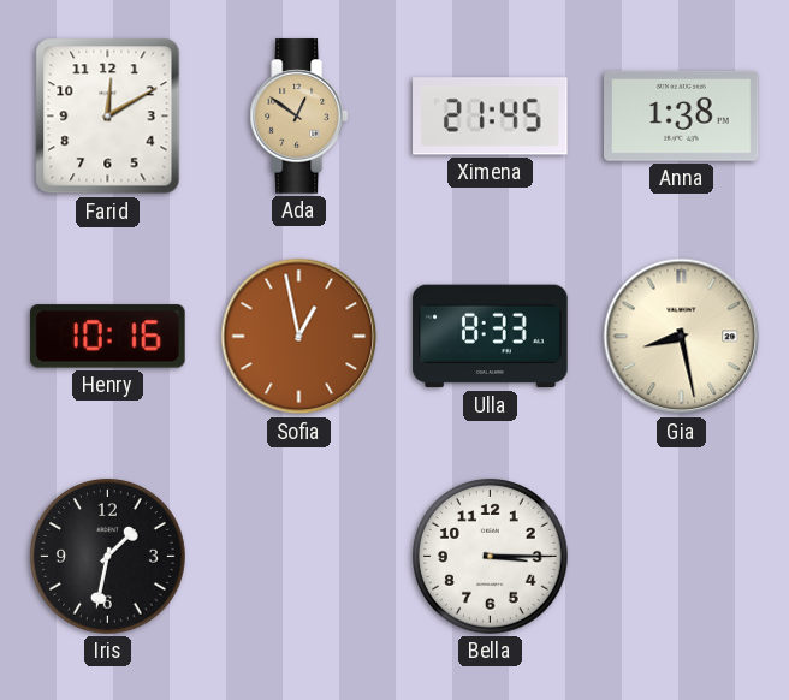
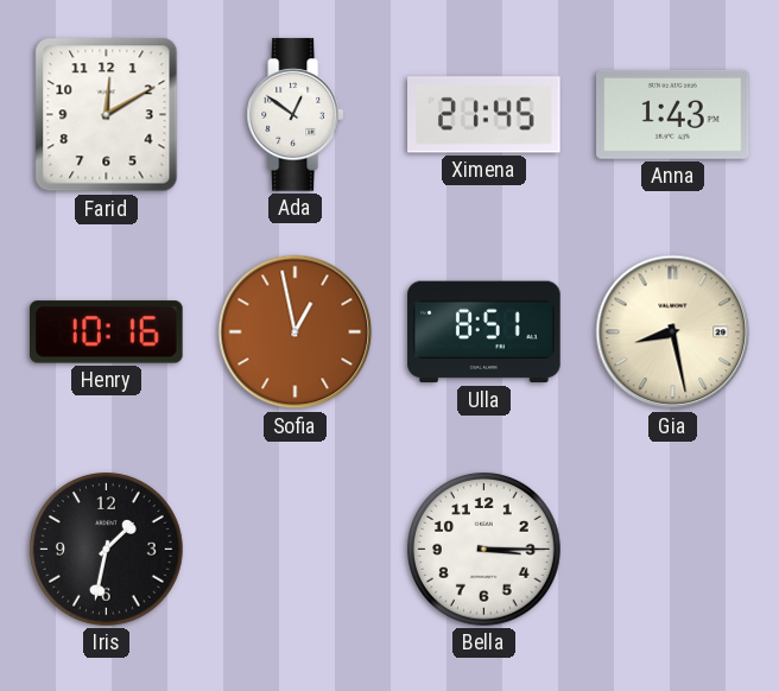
Ada dial: champagne -> white
Anna: 1:38 -> 1:43
Ulla: 8:33 -> 8:51
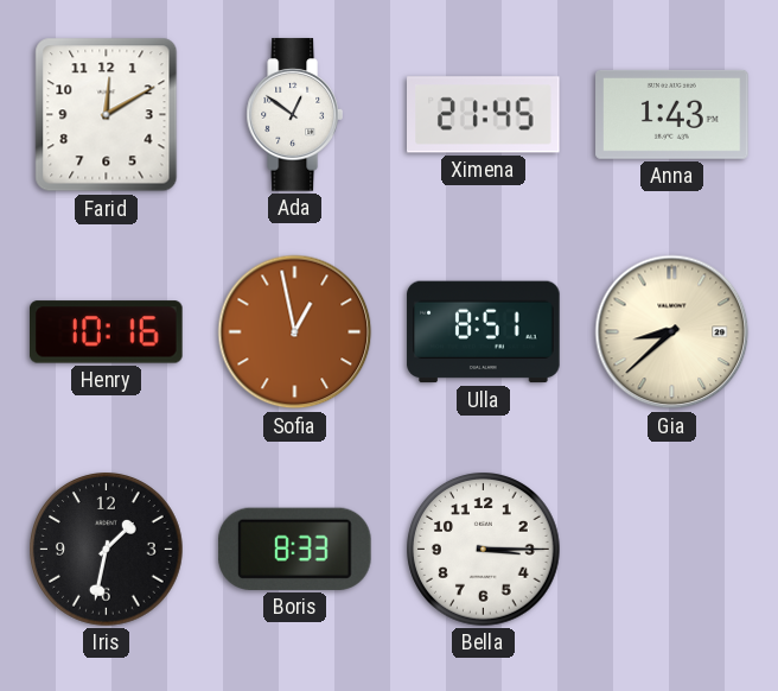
Gia: 8:28 -> 8:38
Boris: none -> 8:33
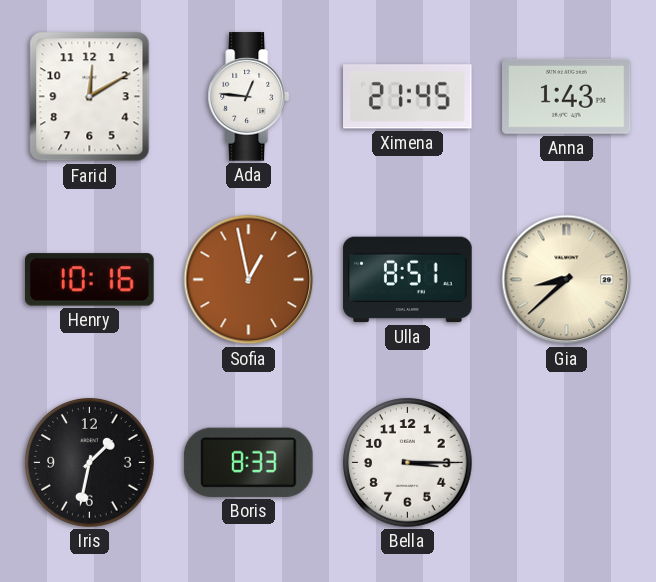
Ada: 12:51 -> 12:46
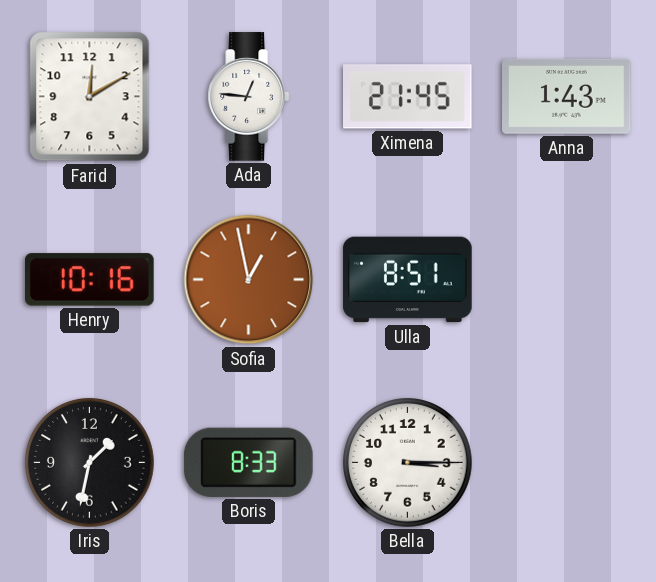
Gia: 8:38 -> none
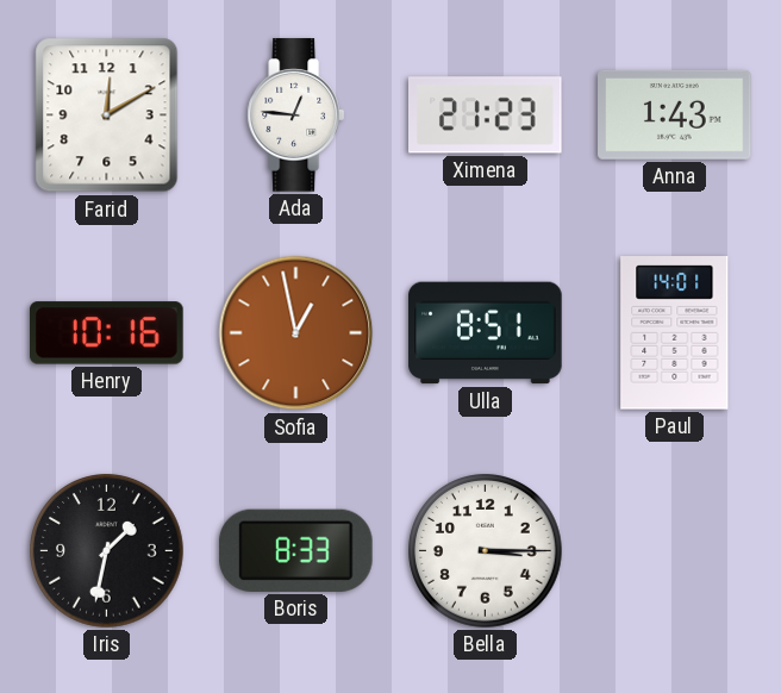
Ximena: 21:45 -> 21:23
Paul: none -> 14:01
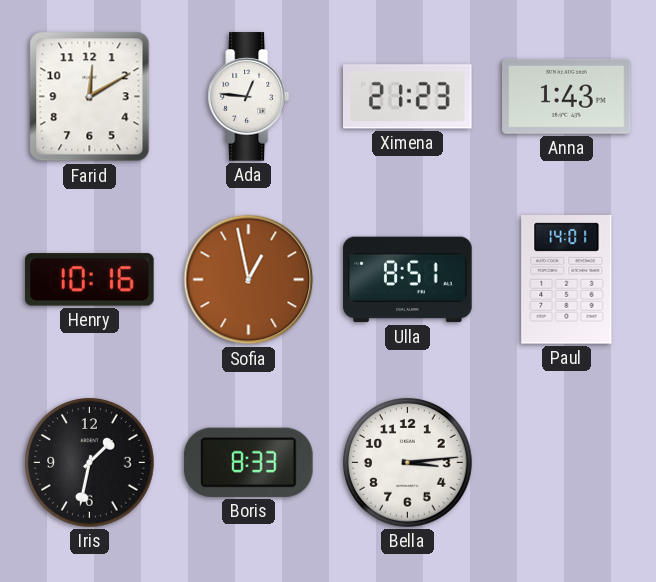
Bella: 3:15 -> 3:14
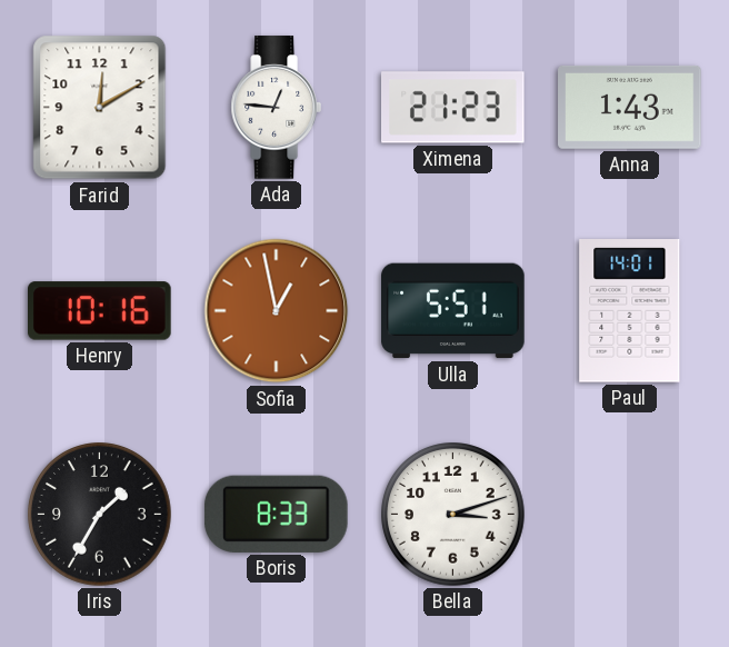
Ulla: 8:51 -> 5:51
Iris: 1:32 -> 1:35
Bella: 3:14 -> 3:12
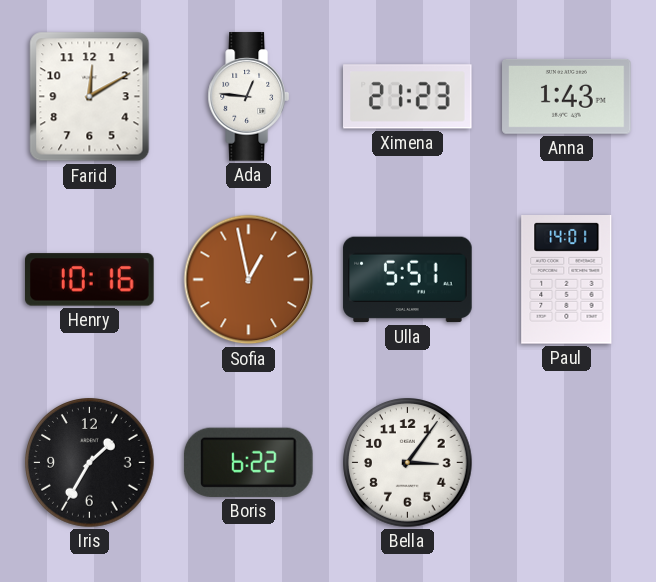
Boris: 8:33 -> 6:22
Bella: 3:12 -> 3:06
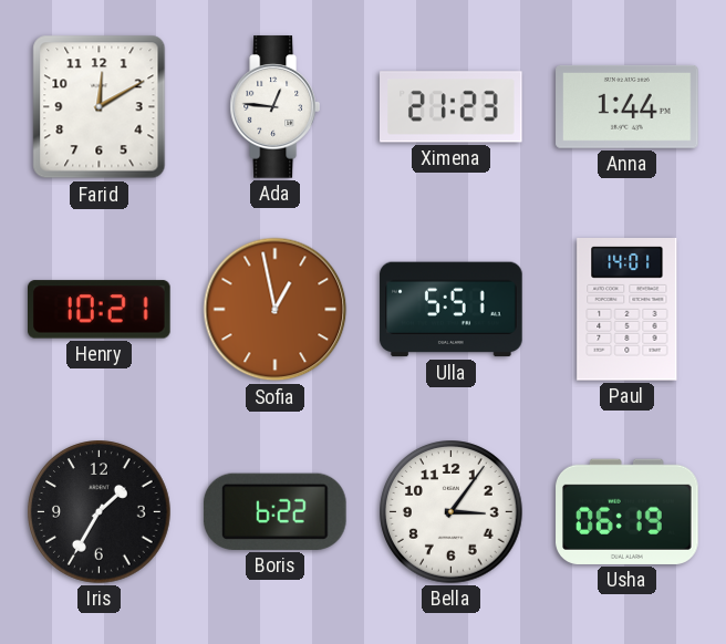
Anna: 1:43 -> 1:44
Henry: 10:16 -> 10:21
Usha: none -> 06:19
